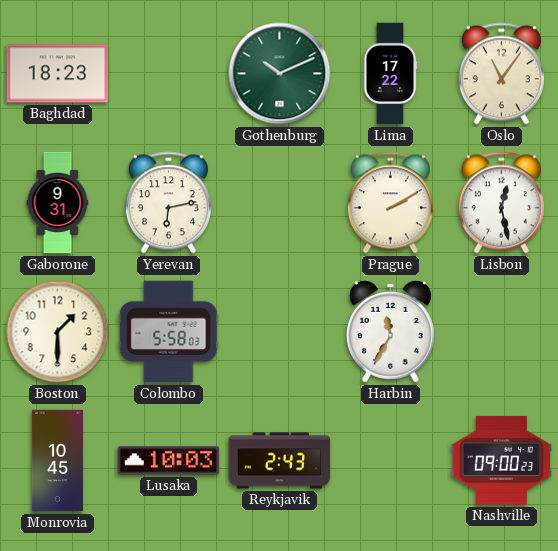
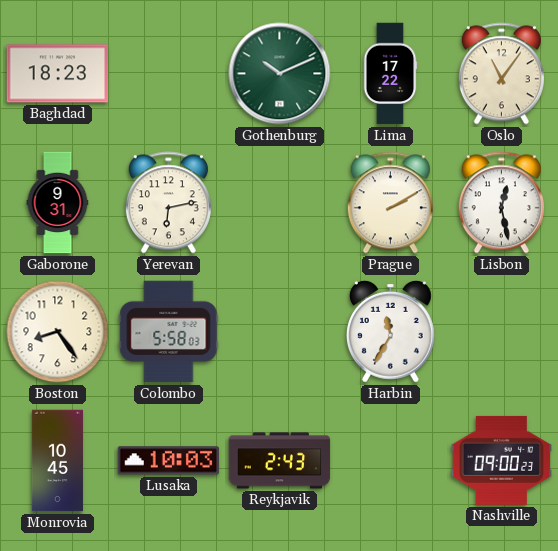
Boston: 1:30 -> 8:24
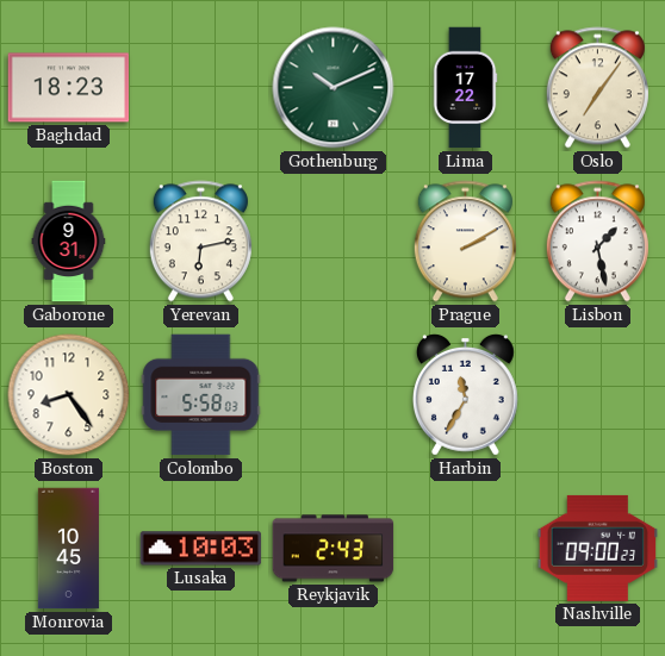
Oslo: 11:06 -> 7:06
Lisbon: 12:28 -> 1:28
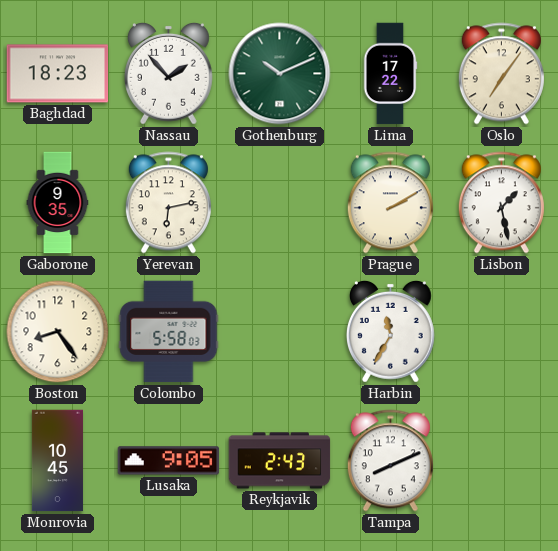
Nassau: none -> 1:53
Gaborone: 9:31 -> 9:35
Lusaka: 10:03 -> 9:05
Tampa: none -> 8:11
Nashville: 09:00 -> none
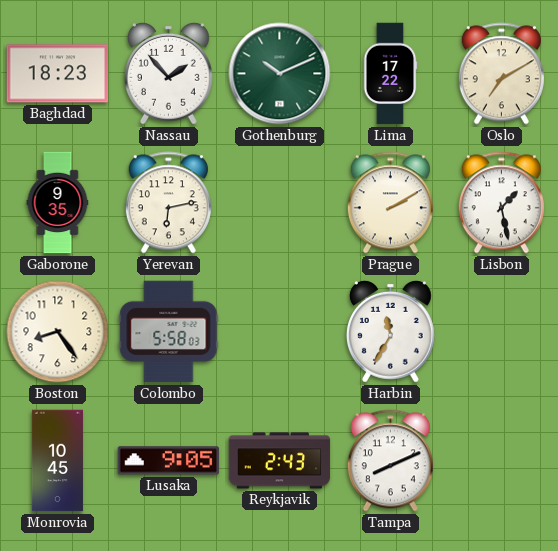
Oslo: 7:06 -> 7:10
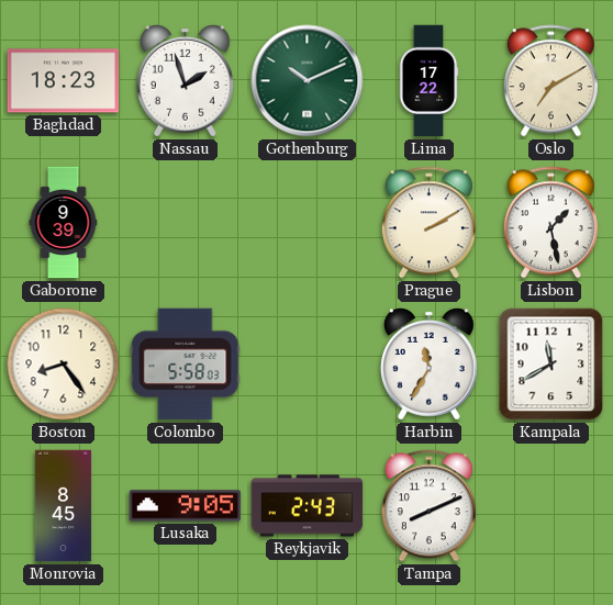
Nassau: 1:53 -> 1:57
Gaborone: 9:35 -> 9:39
Yerevan: 6:13 -> none
Kampala: none -> 11:40
Monrovia: 10:45 -> 8:45
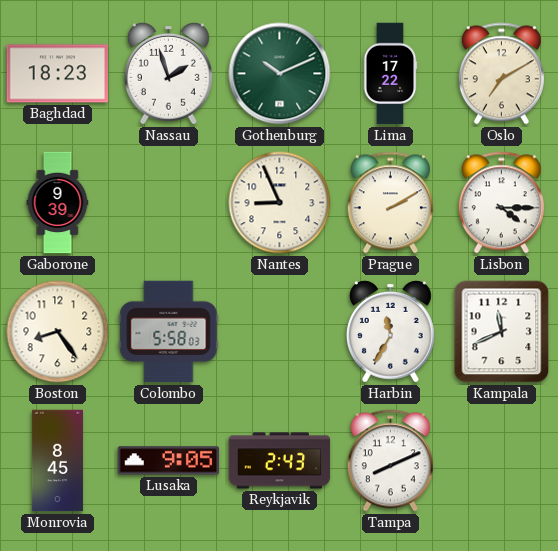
Nantes: none -> 8:56
Lisbon: 1:28 -> 4:15
Kampala: 11:40 -> 11:41
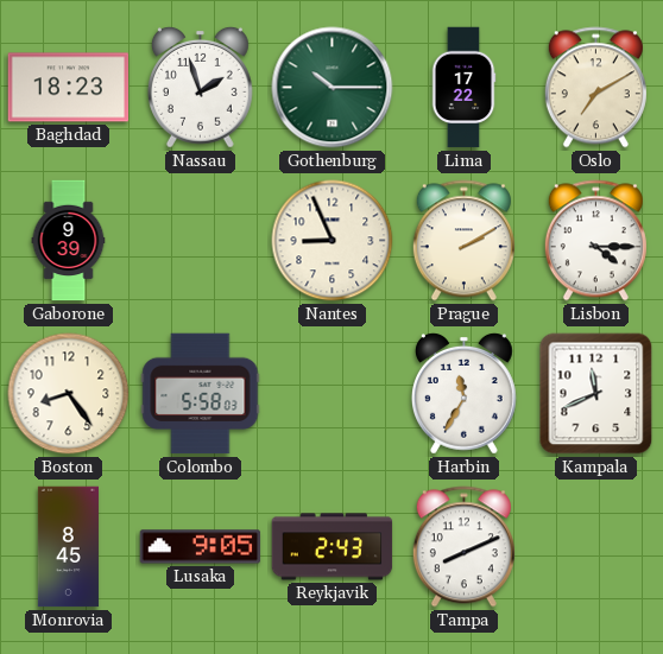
Gothenburg: 10:11 -> 10:15
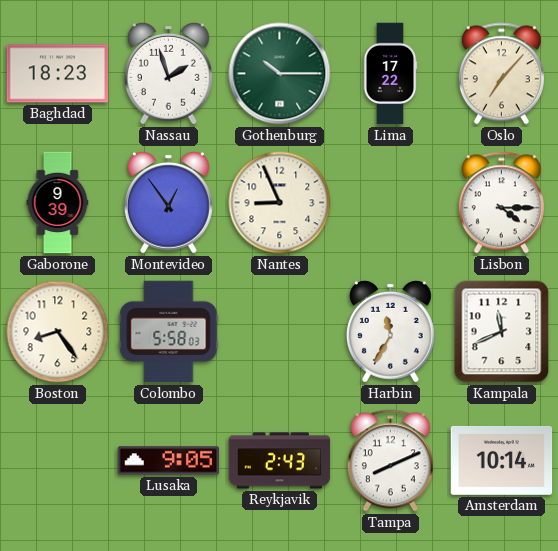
Oslo: 7:10 -> 7:07
Montevideo: none -> 12:54
Prague: 2:10 -> none
Monrovia: 8:45 -> none
Amsterdam: none -> 10:14
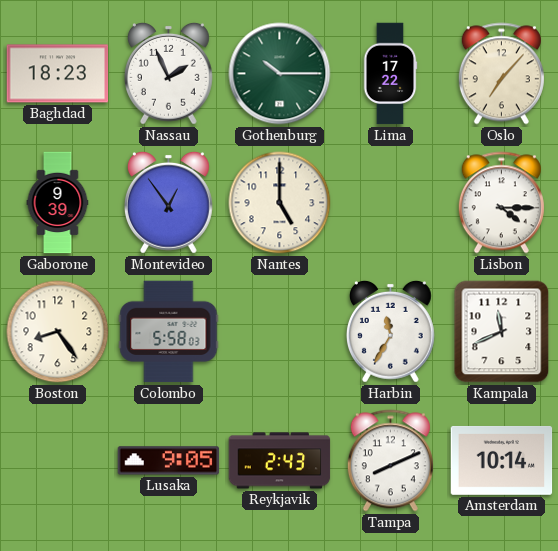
Nassau: 1:57 -> 1:56
Nantes: 8:56 -> 5:00
